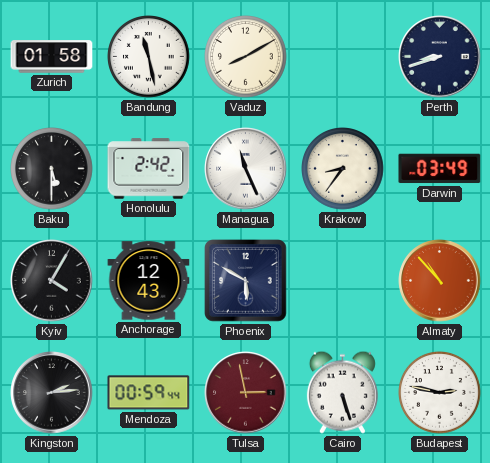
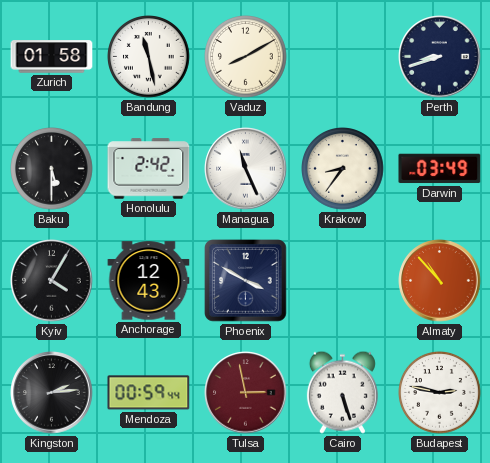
Phoenix: 5:50 -> 3:50
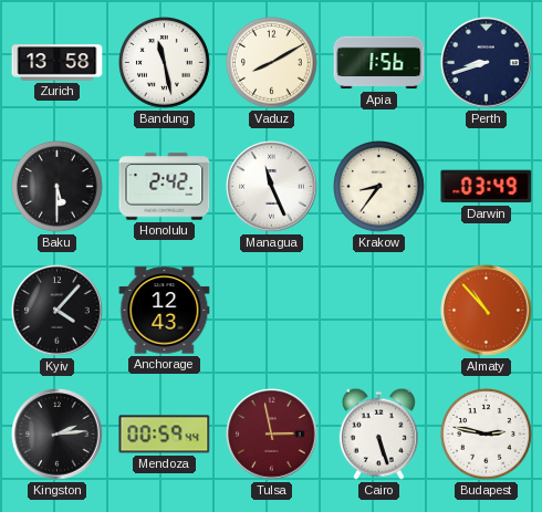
Zurich: 01:58 -> 13:58
Apia: none -> 1:56
Kyiv: 4:05 -> 4:07
Phoenix: 3:50 -> none
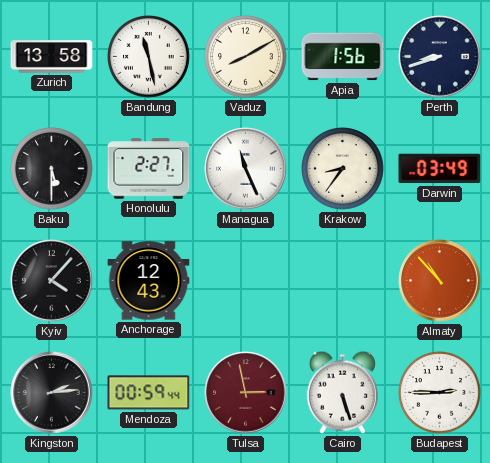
Honolulu: 2:42 -> 2:27
Budapest: 2:47 -> 2:45
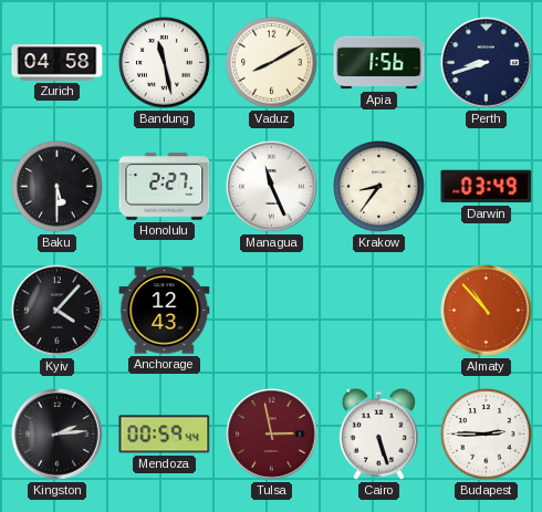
Zurich: 13:58 -> 04:58
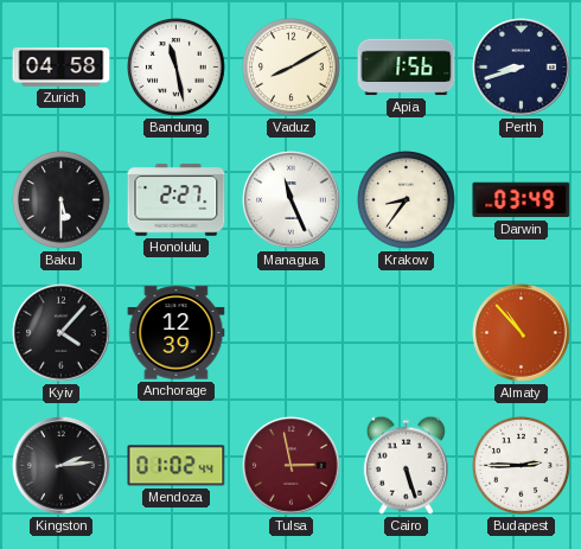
Anchorage: 12:43 -> 12:39
Mendoza: 00:59 -> 01:02
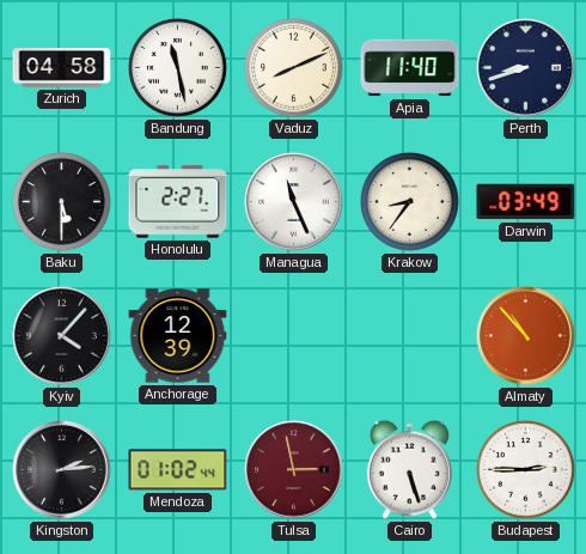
Vaduz: 8:10 -> 8:11
Apia: 1:56 -> 11:40
